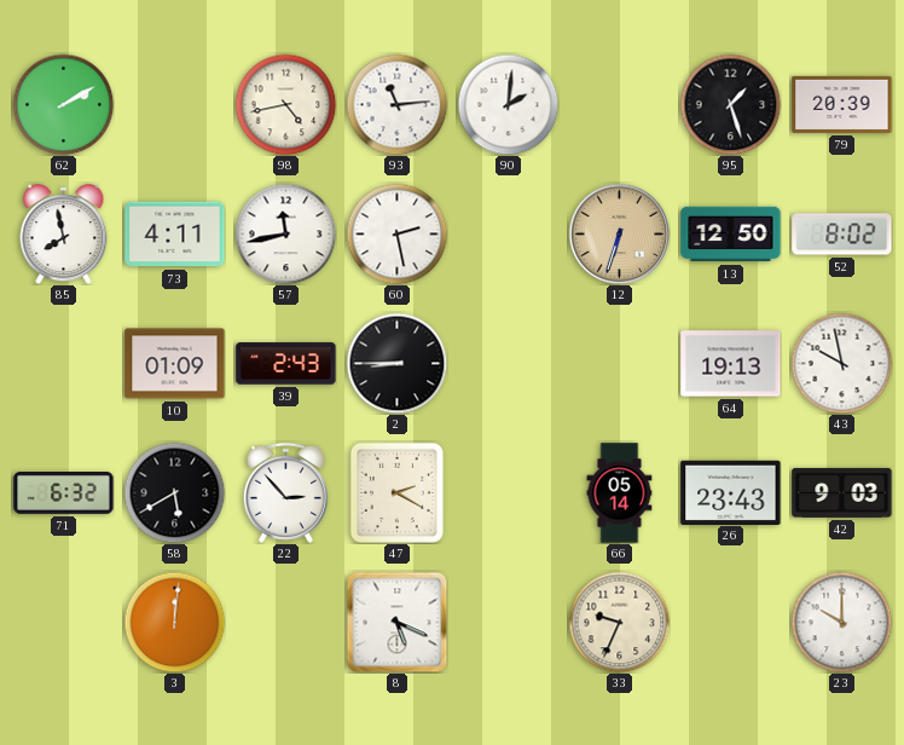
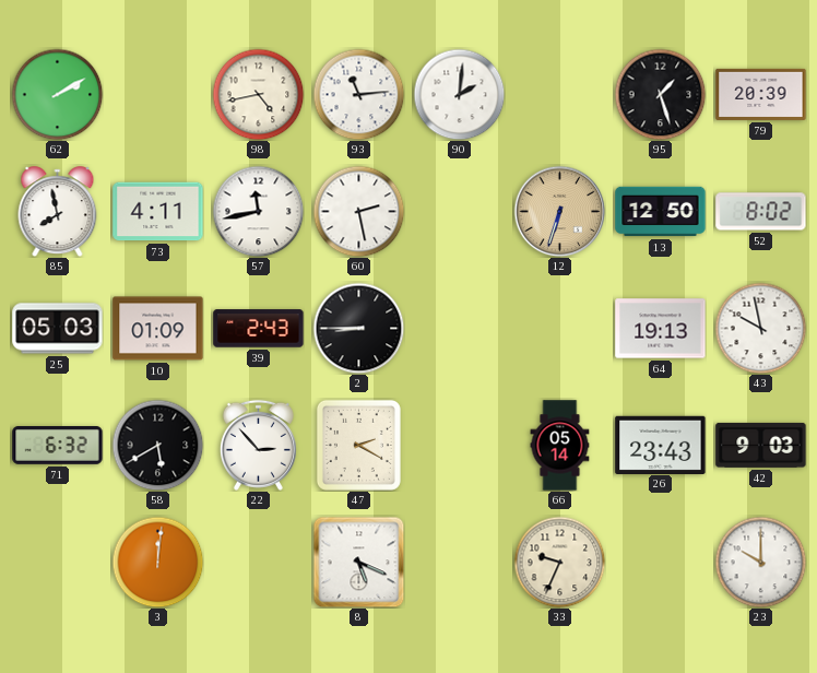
25: none -> 05:03
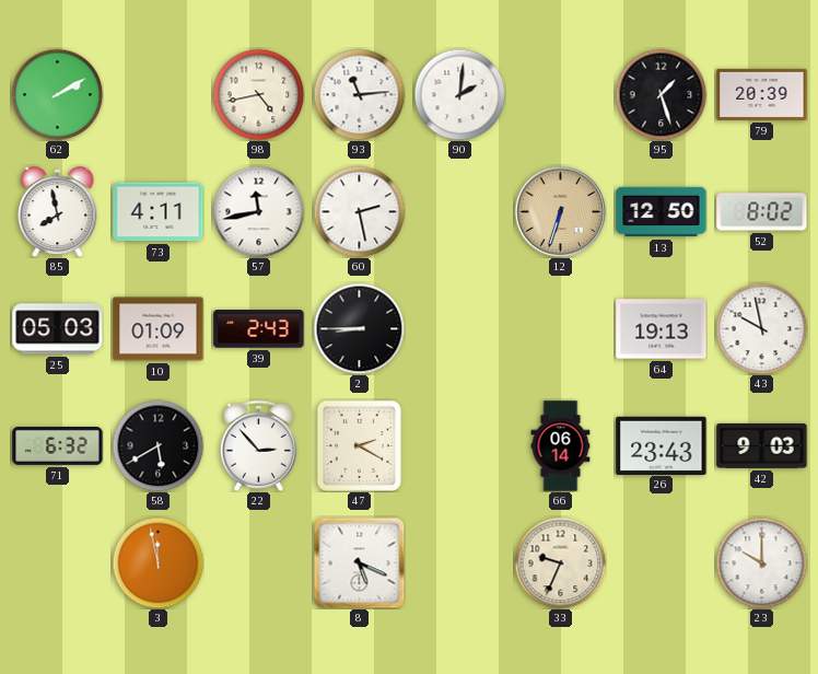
66: 05:14 -> 06:14
3: 12:01 -> 11:58
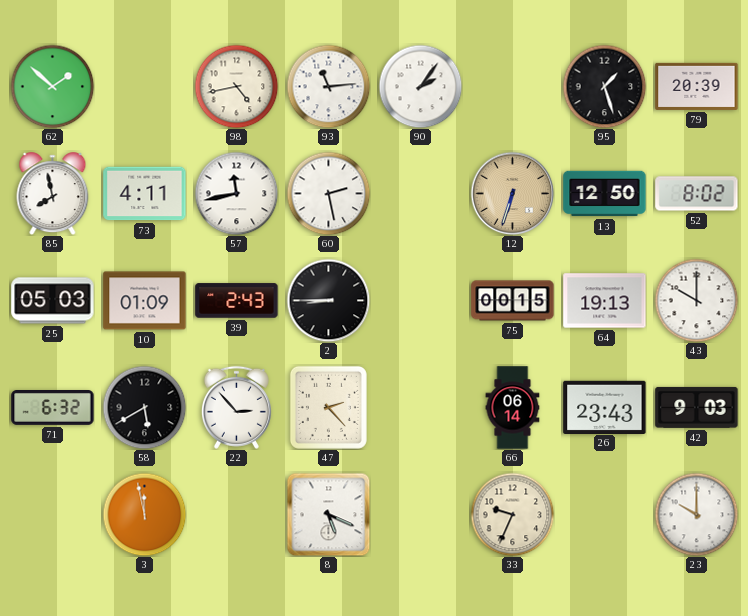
62: 2:10 -> 1:52
90: 2:01 -> 2:06
75: none -> 00:15
43: 9:58 -> 10:00
47: 2:20 -> 2:23
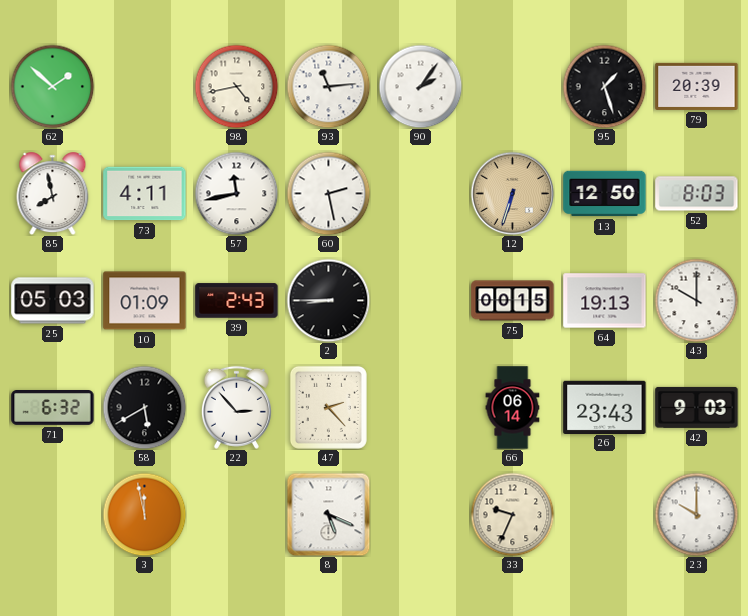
52: 8:02 -> 8:03
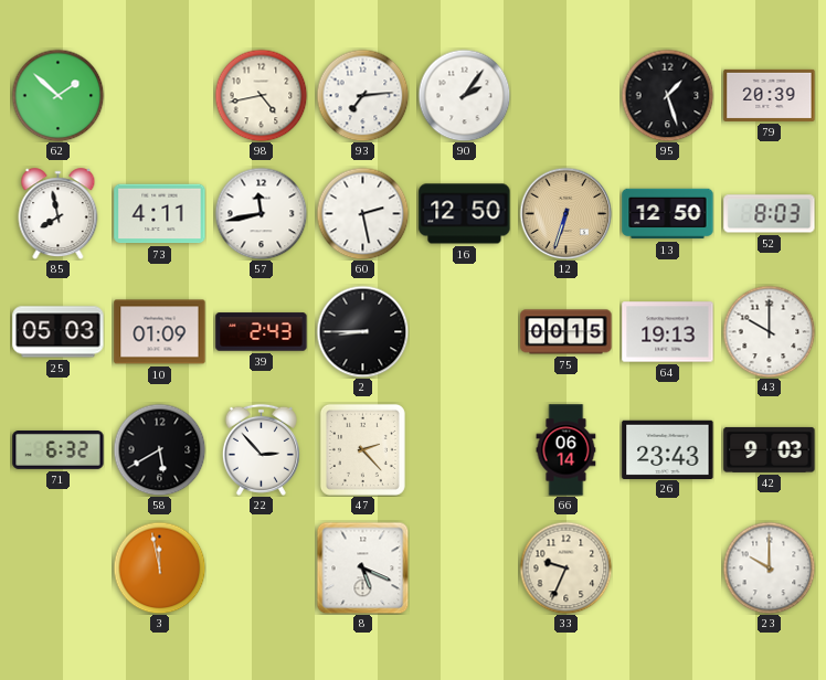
93: 11:14 -> 7:14
16: none -> 12:50
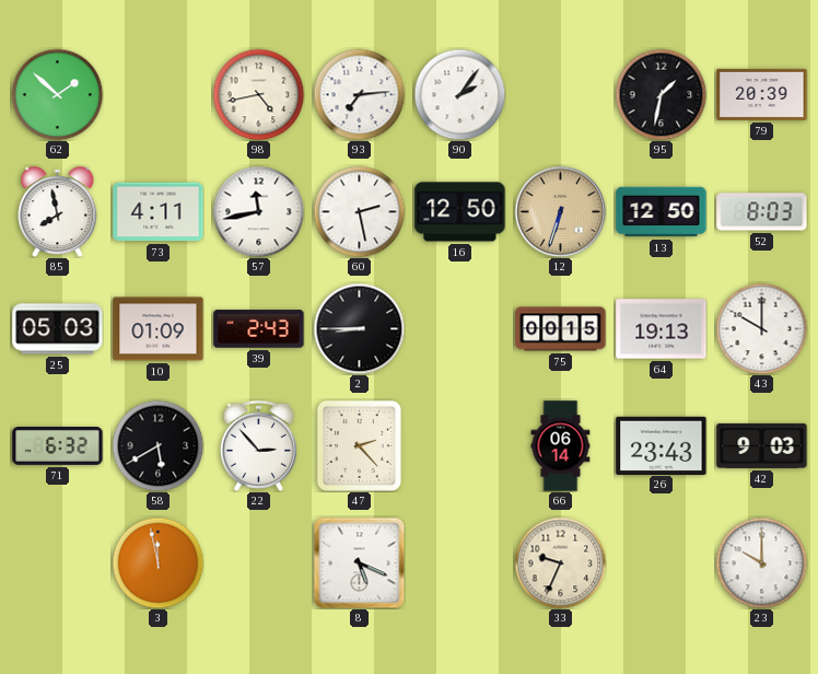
95: 1:27 -> 1:32
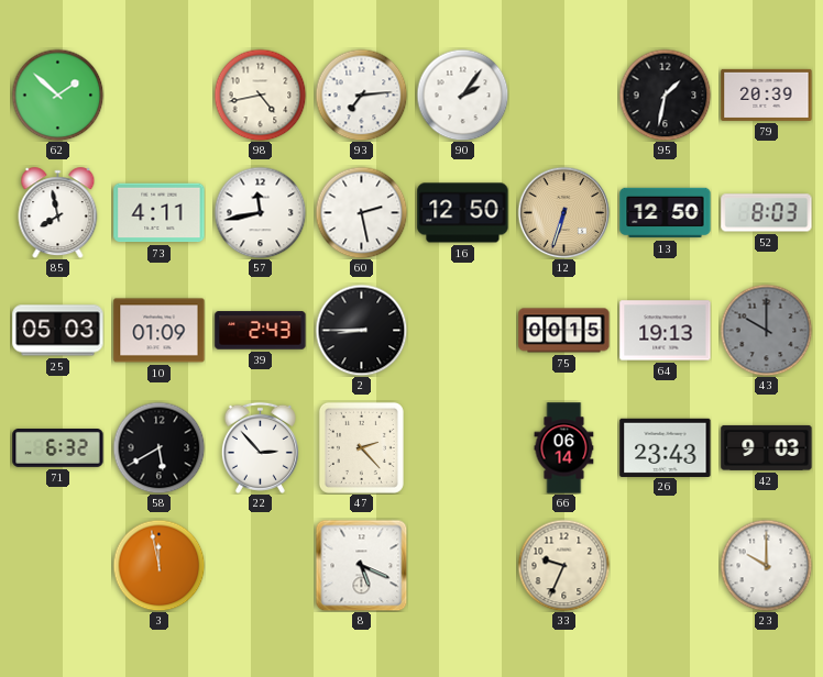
43 dial: white -> grey
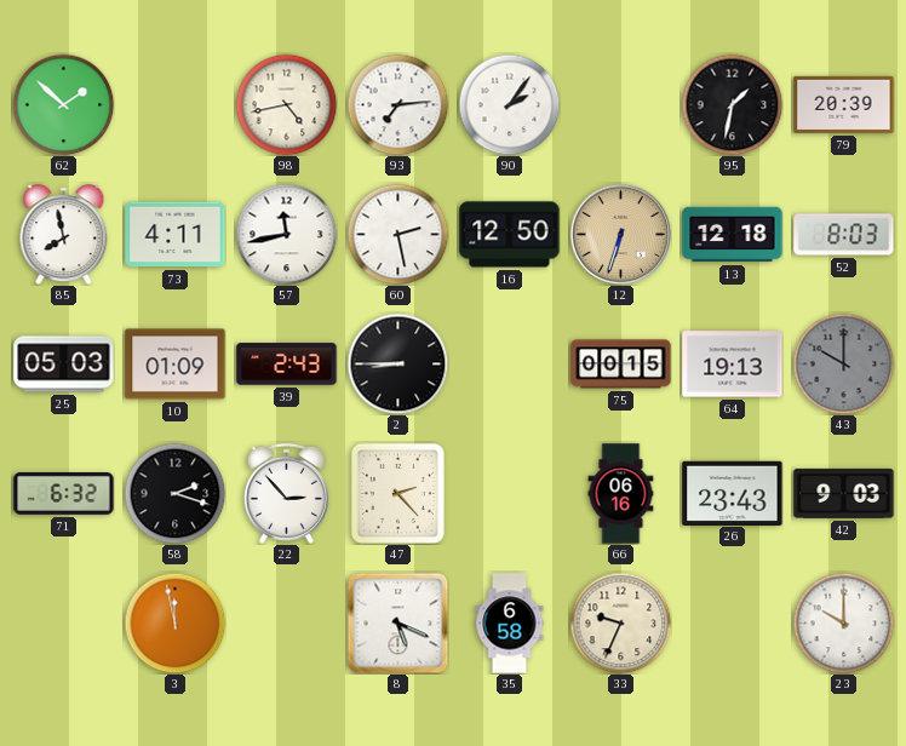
13: 12:50 -> 12:18
58: 5:40 -> 2:18
66: 06:14 -> 06:16
35: none -> 6:58
